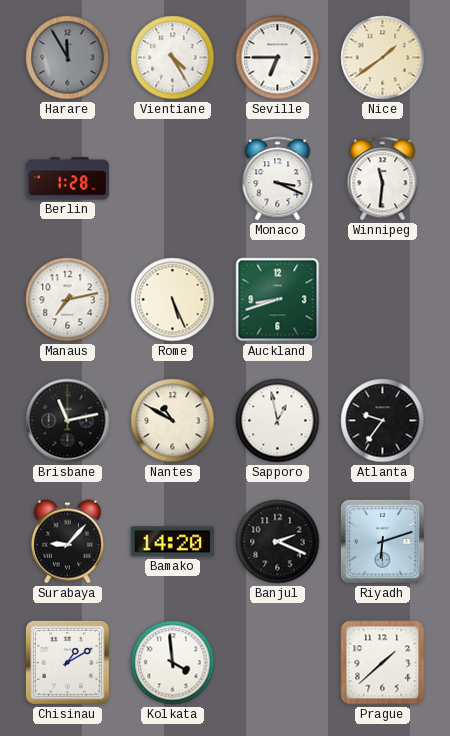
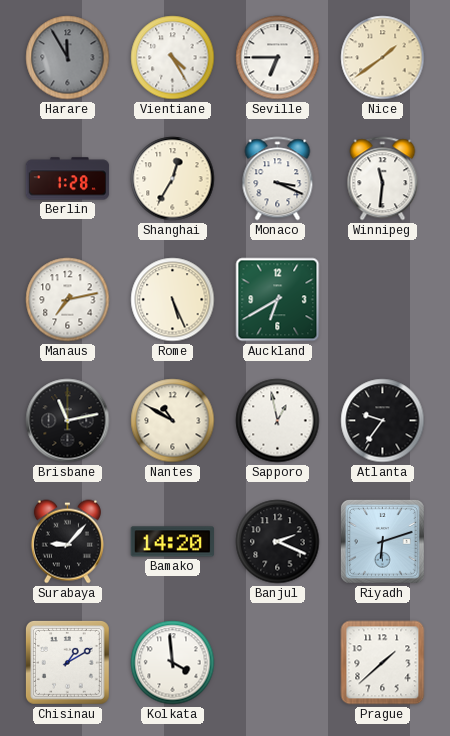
Shanghai: none -> 12:35
Auckland: 8:42 -> 6:40
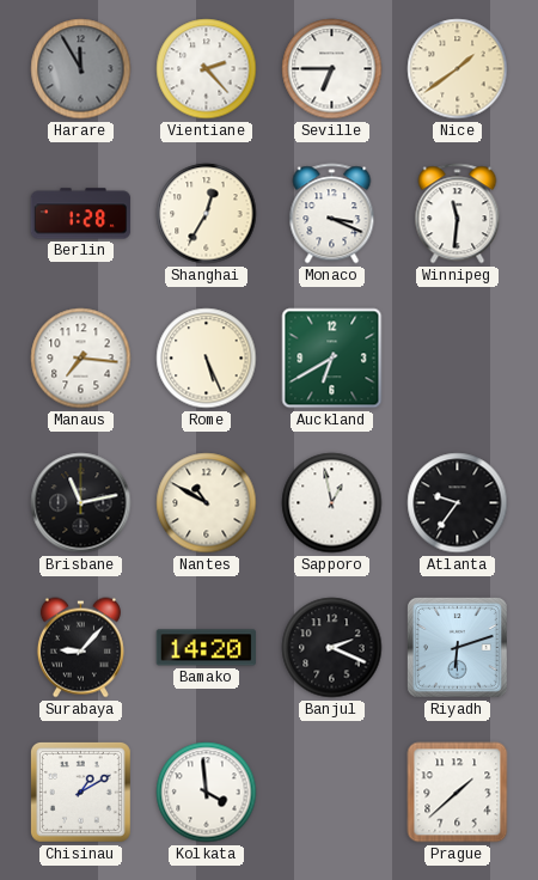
Vientiane: 4:25 -> 2:23
Manaus: 7:13 -> 7:16
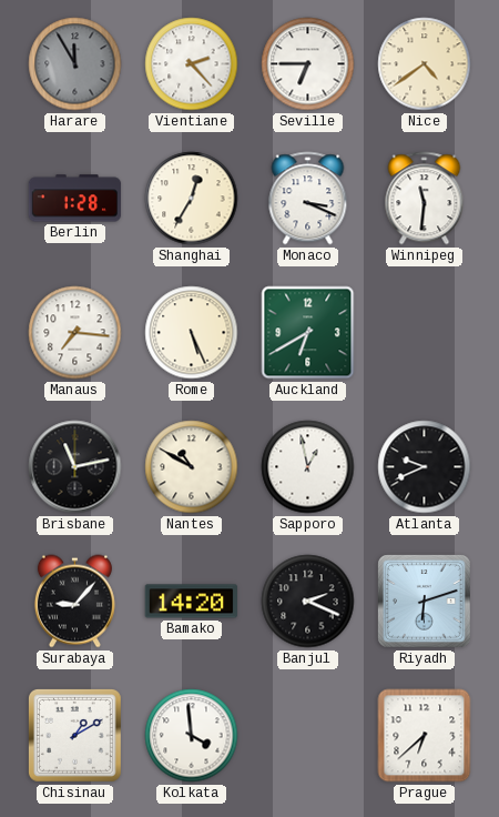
Nice: 1:39 -> 4:39
Atlanta: 9:36 -> 9:41
Prague: 1:38 -> 6:38
